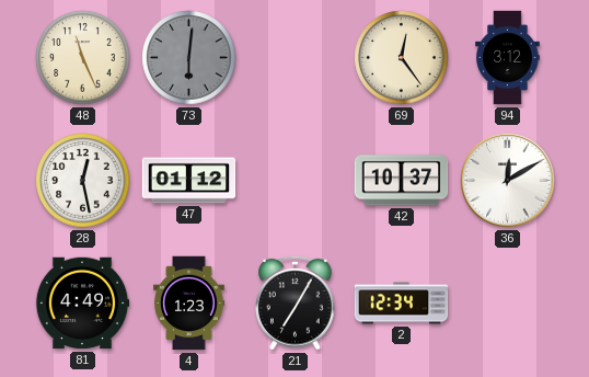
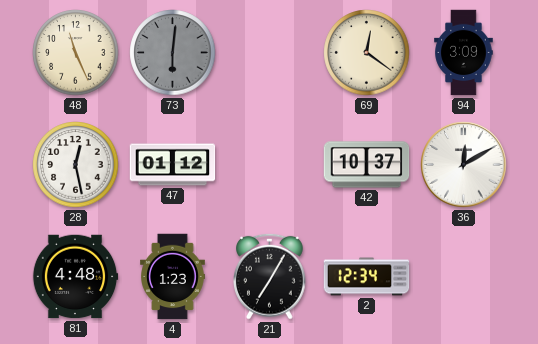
69: 12:24 -> 12:21
94: 3:12 -> 3:09
81: 4:49 -> 4:48
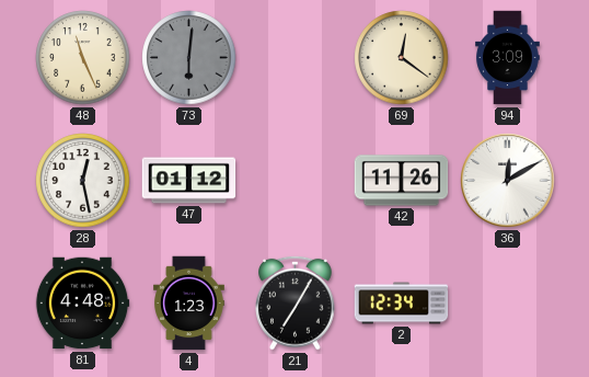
42: 10:37 -> 11:26
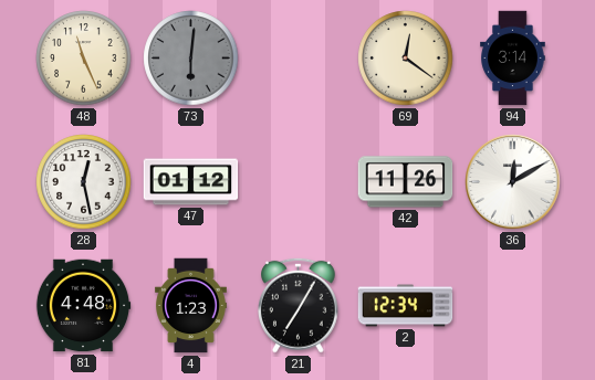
94: 3:09 -> 3:14
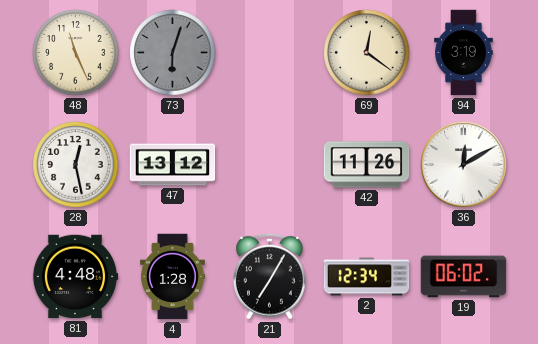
73: 6:01 -> 6:03
94: 3:14 -> 3:19
47: 01:12 -> 13:12
4: 1:23 -> 1:28
19: none -> 06:02
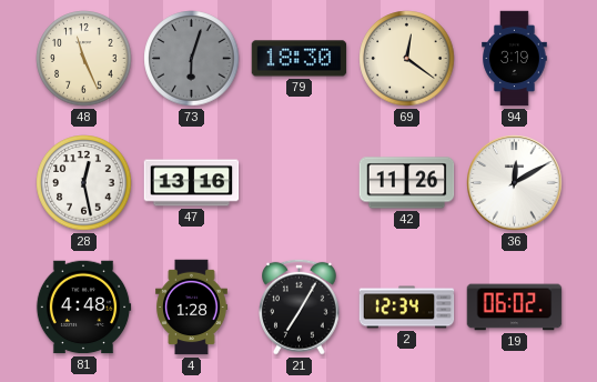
79: none -> 18:30
47: 13:12 -> 13:16
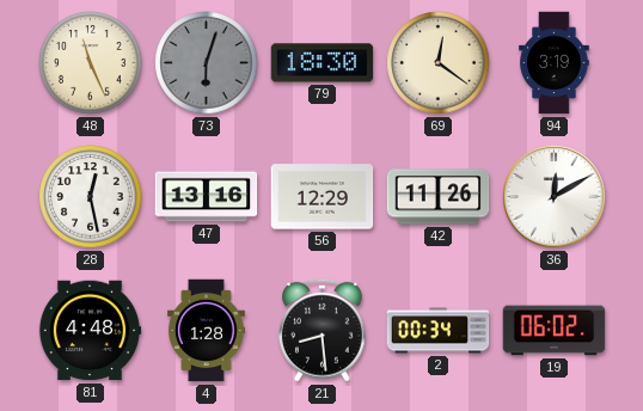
56: none -> 12:29
21: 7:05 -> 8:29
2: 12:34 -> 00:34
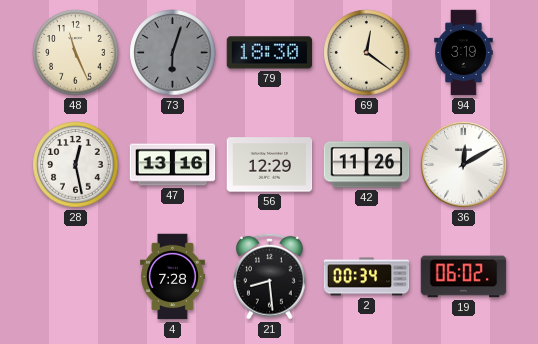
81: 4:48 -> none
4: 1:28 -> 7:28
